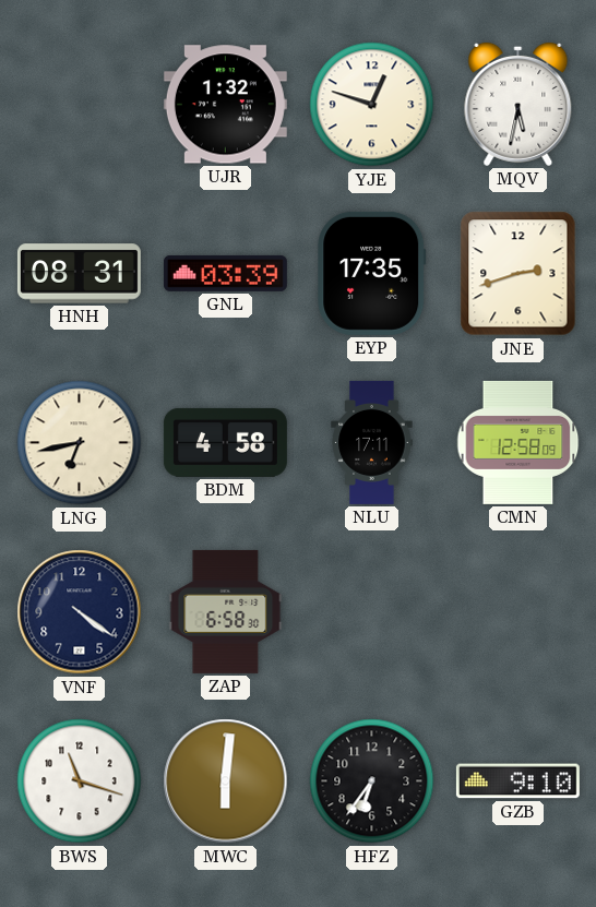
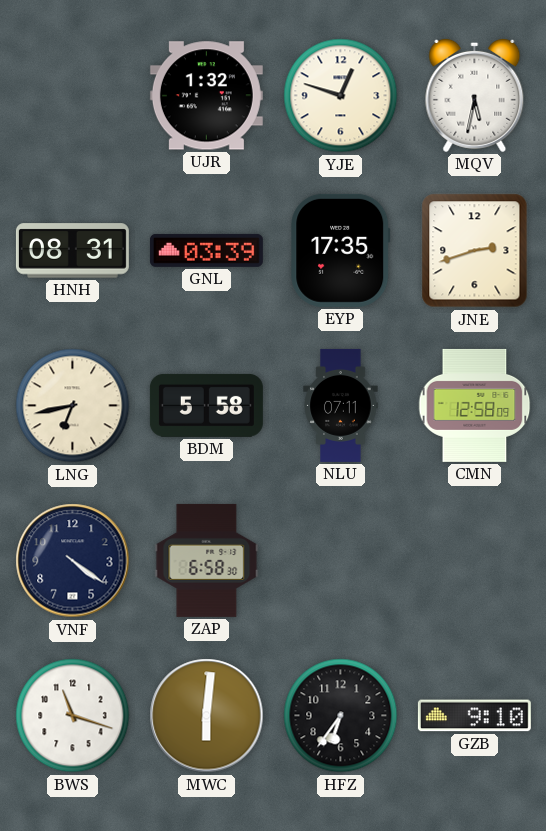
BDM: 4:58 -> 5:58
NLU: 17:11 -> 07:11
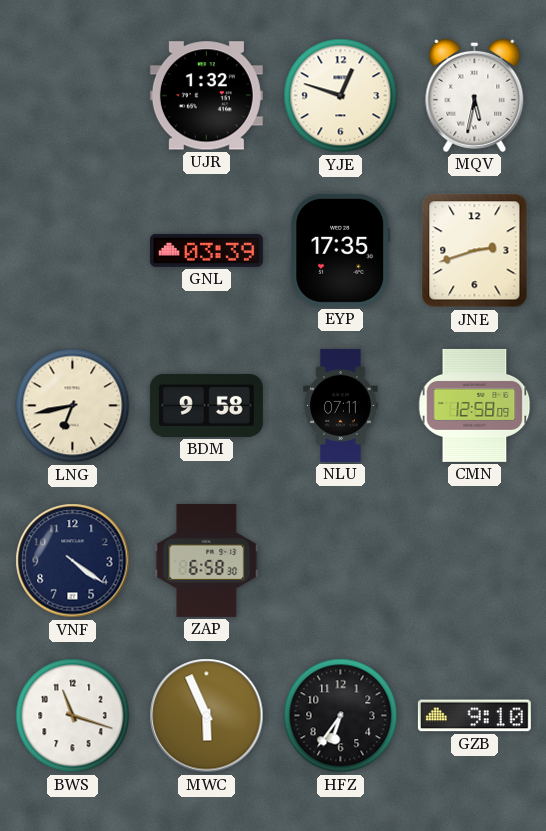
HNH: 08:31 -> none
BDM: 5:58 -> 9:58
MWC: 6:01 -> 5:56
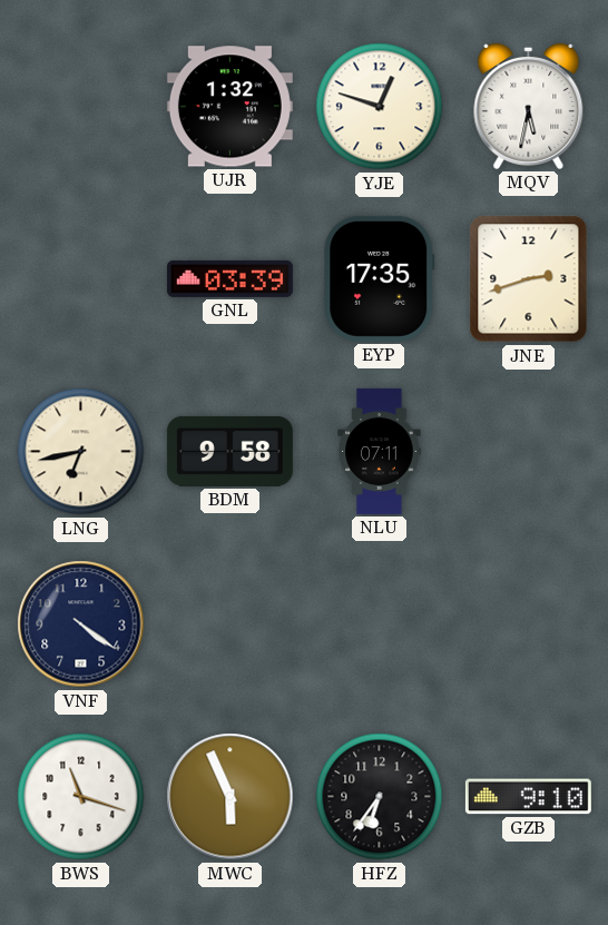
CMN: 12:58 -> none
ZAP: 6:58 -> none
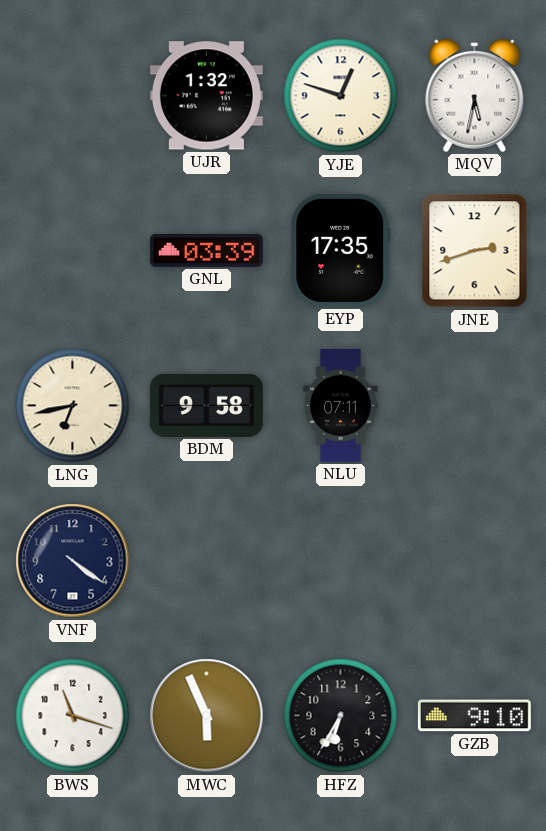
HFZ: 6:36 -> 6:35
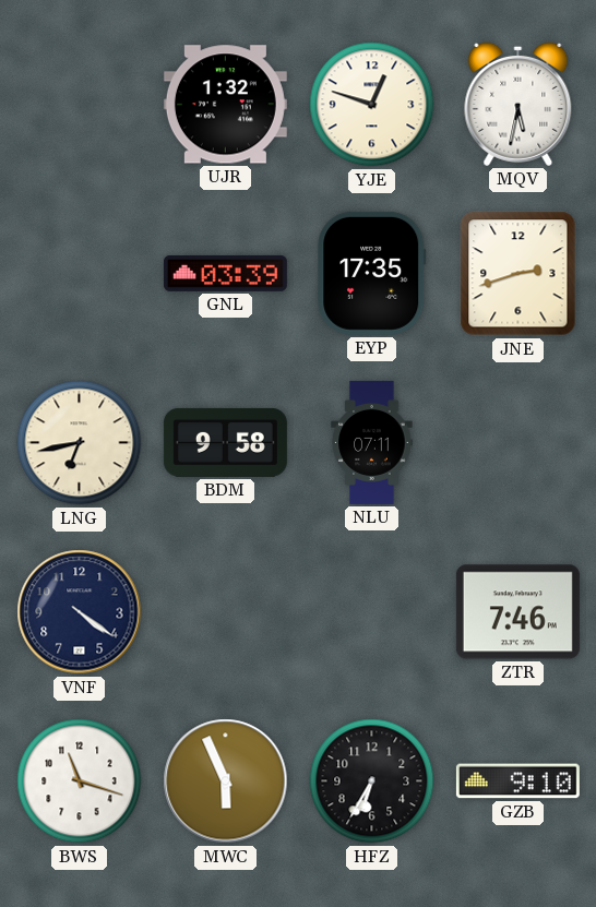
ZTR: none -> 7:46
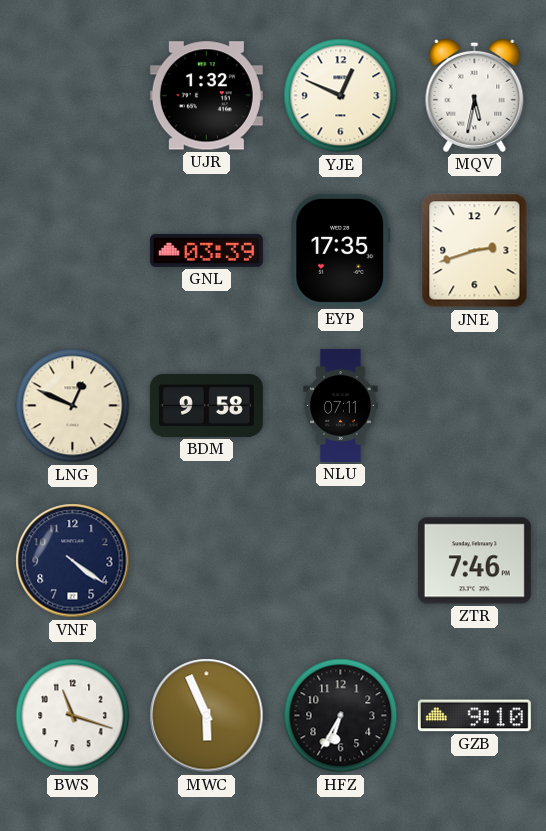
YJE: 12:48 -> 12:49
LNG: 6:43 -> 12:49
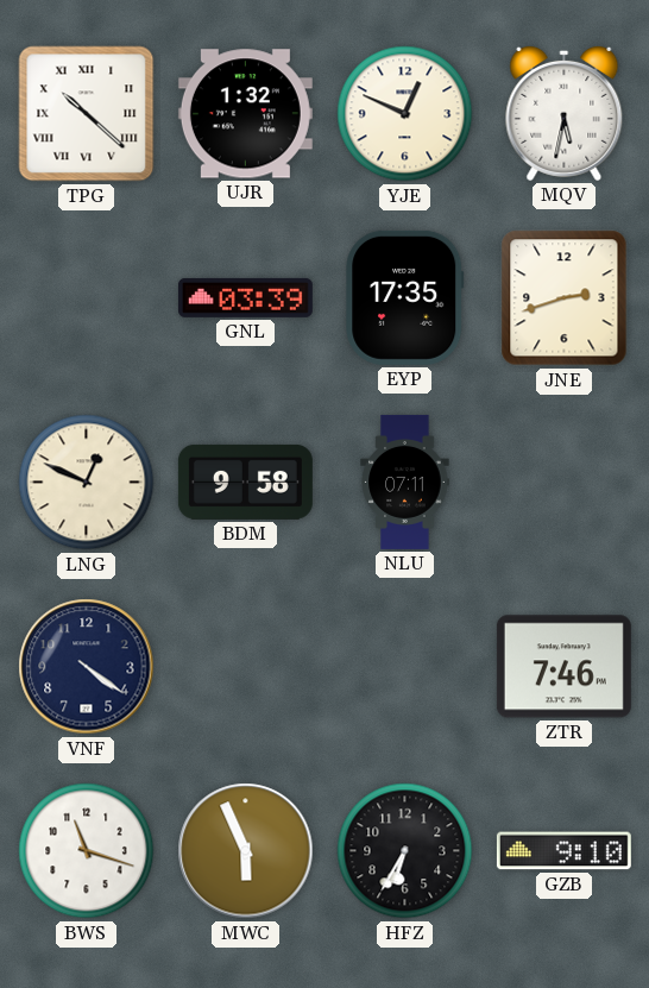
TPG: none -> 10:22
